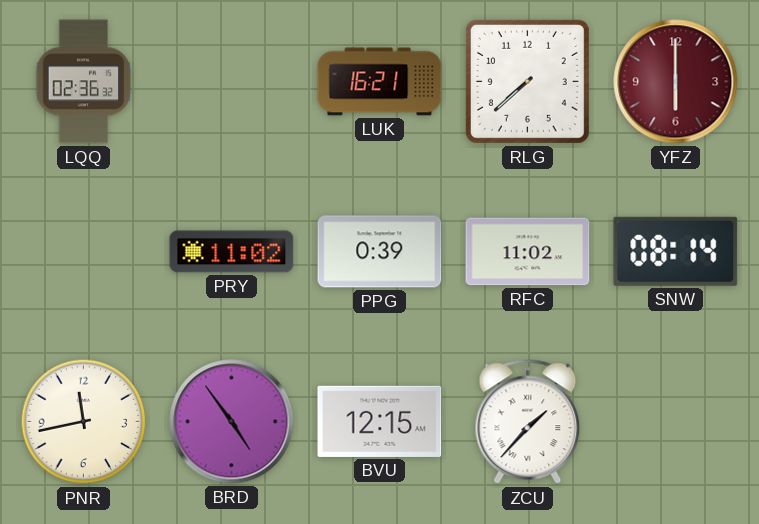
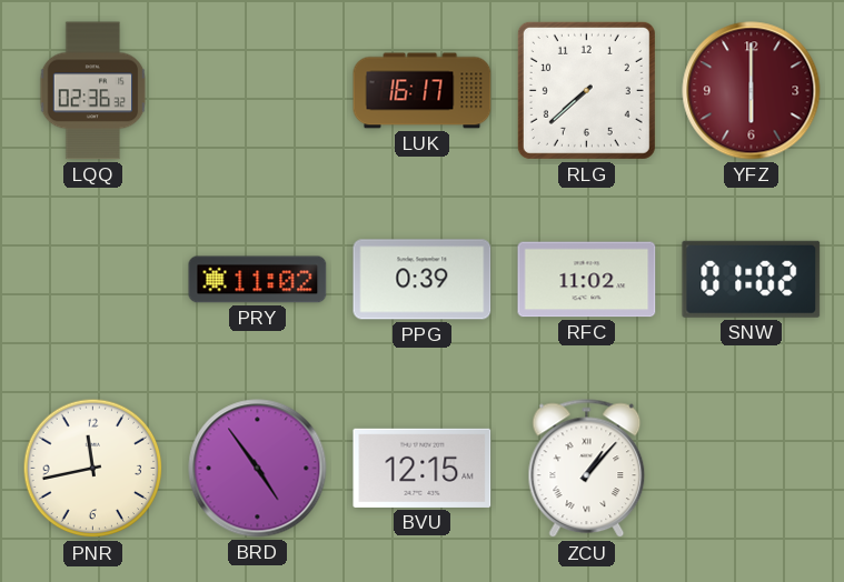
LUK: 16:21 -> 16:17
SNW: 08:14 -> 01:02
ZCU: 1:37 -> 1:07
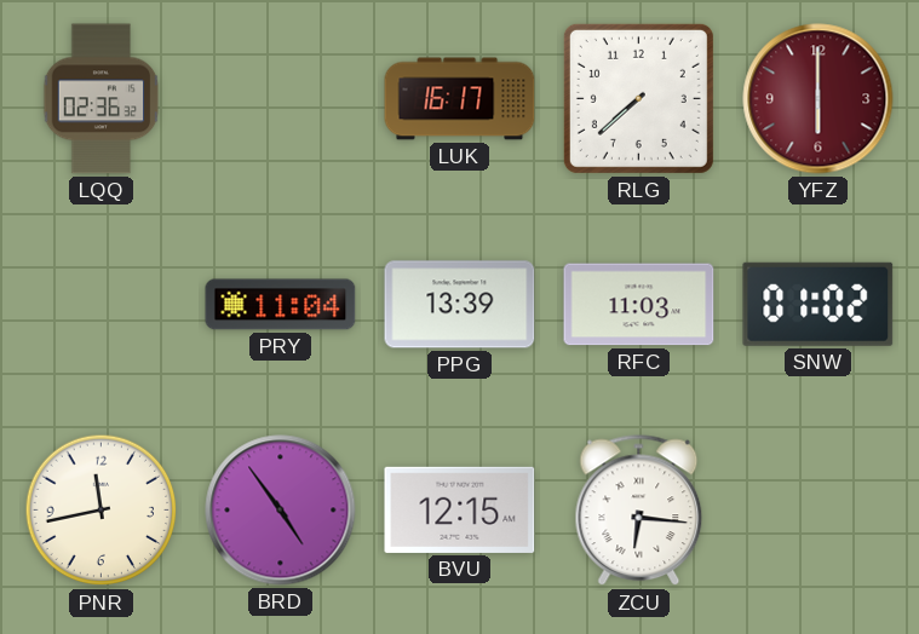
PRY: 11:02 -> 11:04
PPG: 0:39 -> 13:39
RFC: 11:02 -> 11:03
ZCU: 1:07 -> 6:16
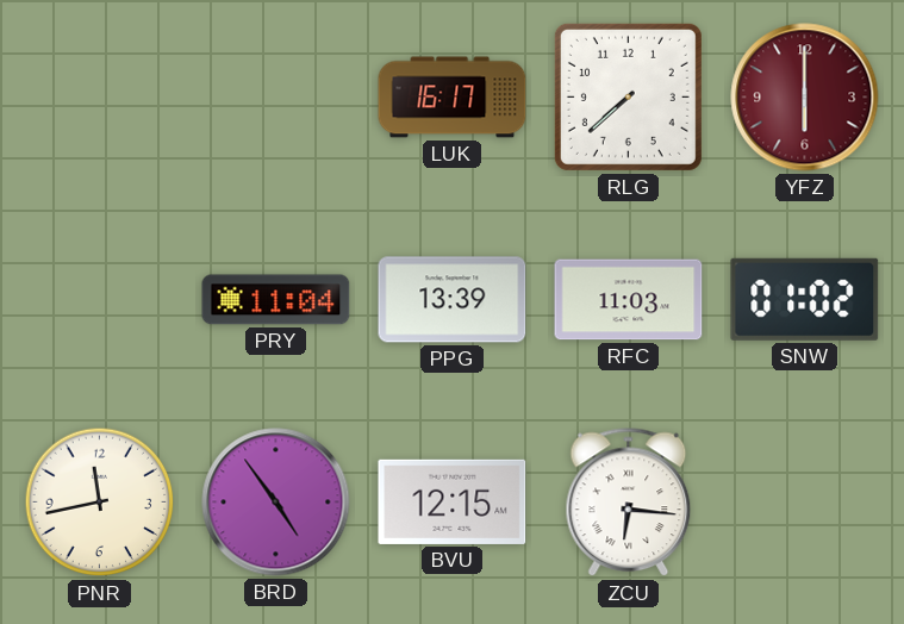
LQQ: 02:36 -> none
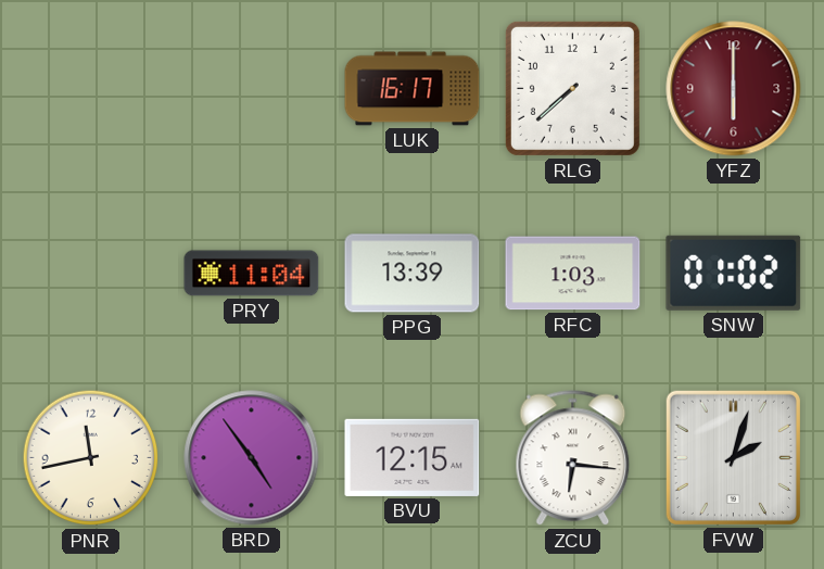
RFC: 11:03 -> 1:03
FVW: none -> 2:03
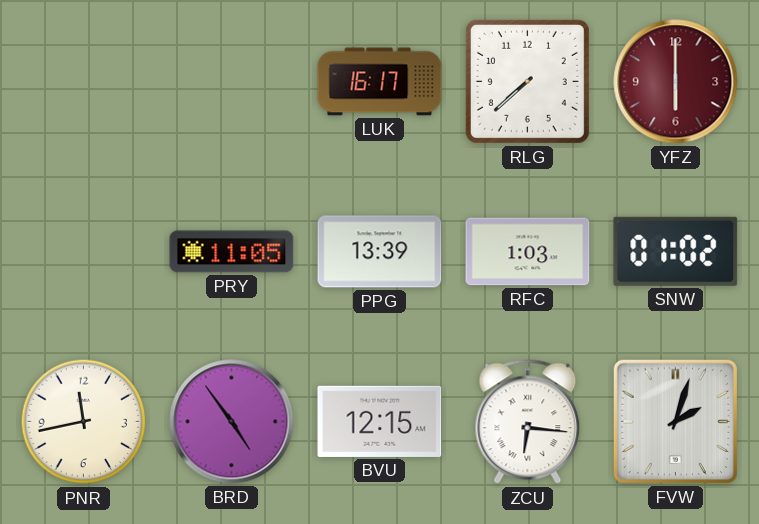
PRY: 11:04 -> 11:05
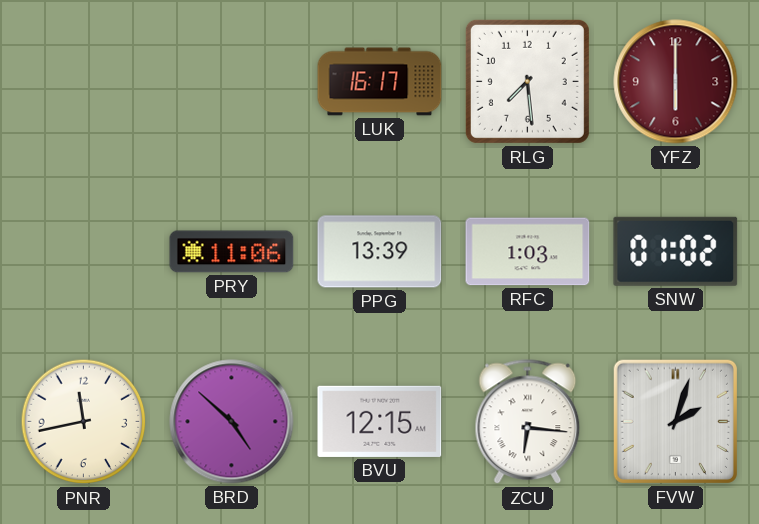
RLG: 7:38 -> 7:29
PRY: 11:05 -> 11:06
BRD: 4:54 -> 4:52
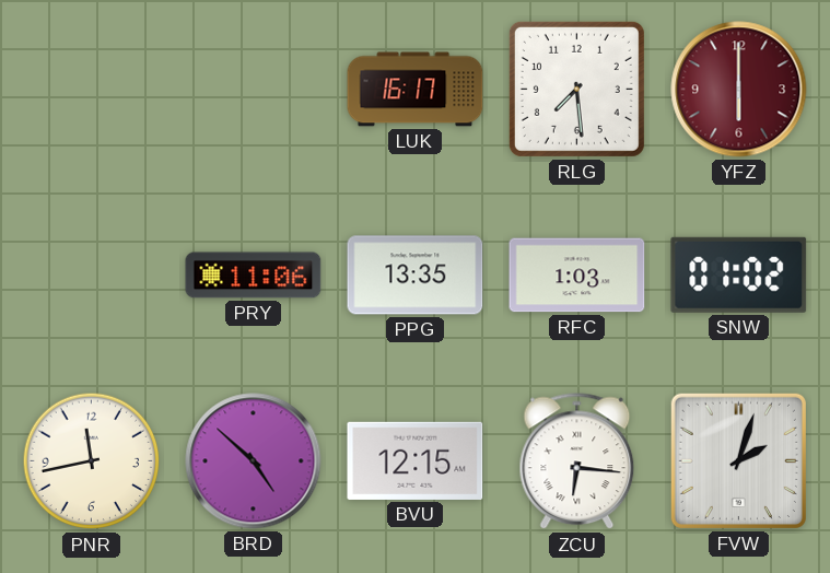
PPG: 13:39 -> 13:35
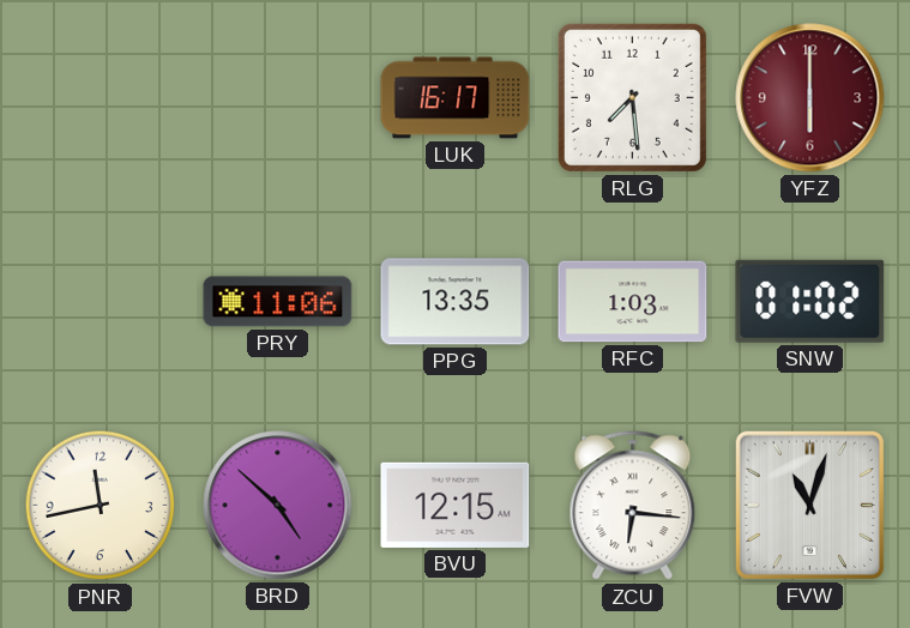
FVW: 2:03 -> 11:03
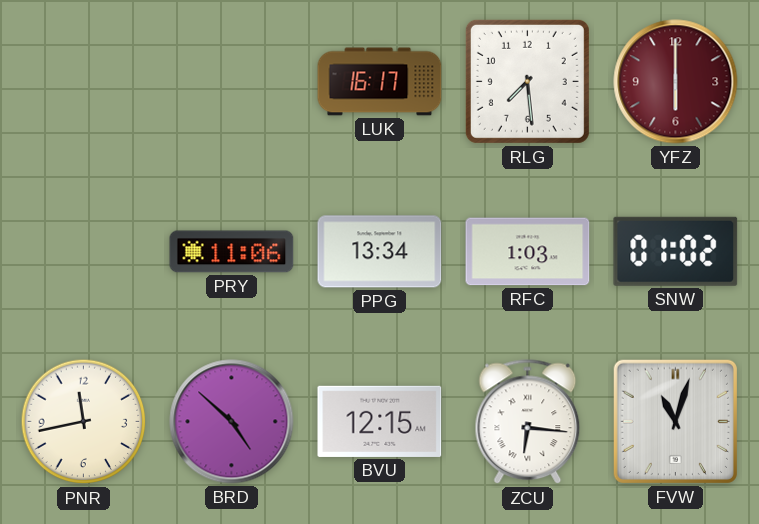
PPG: 13:35 -> 13:34
